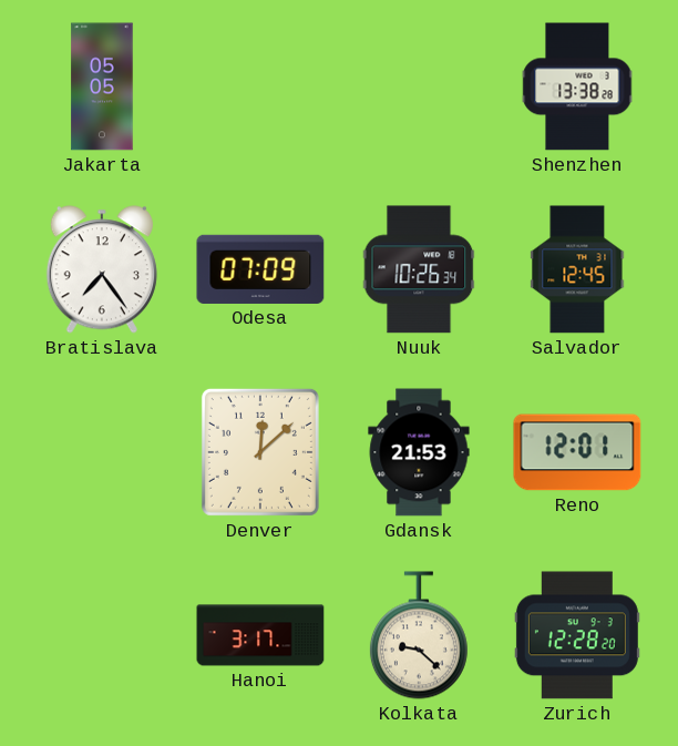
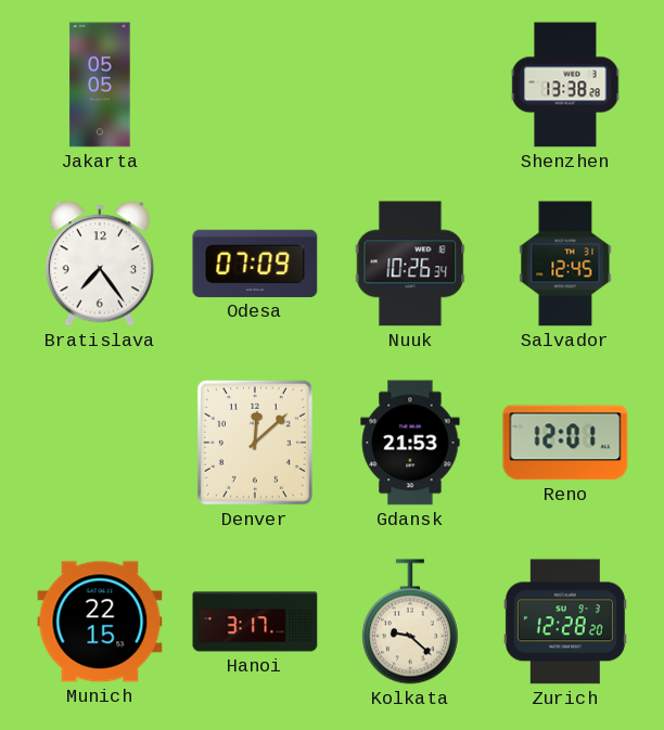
Munich: none -> 22:15
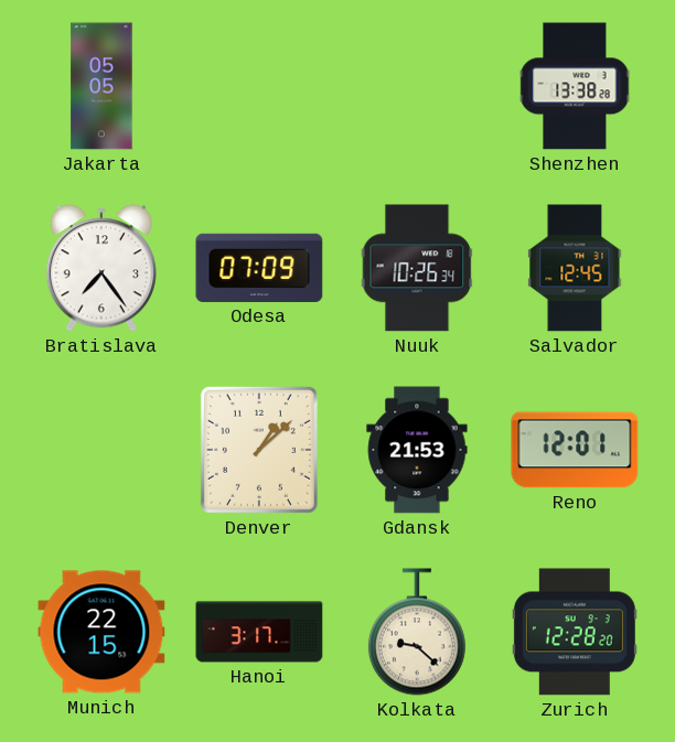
Denver: 12:08 -> 1:08
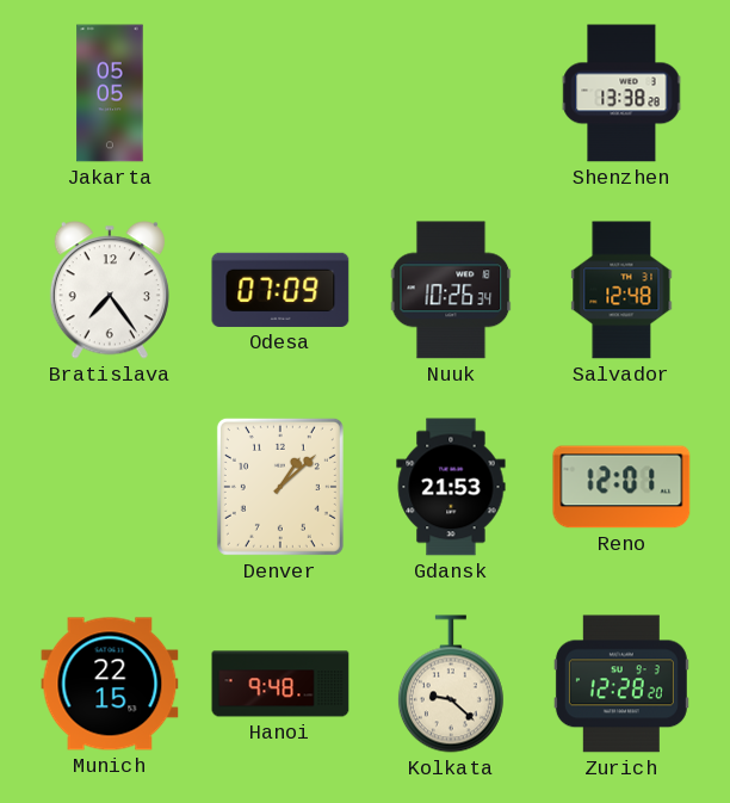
Salvador: 12:45 -> 12:48
Hanoi: 3:17 -> 9:48
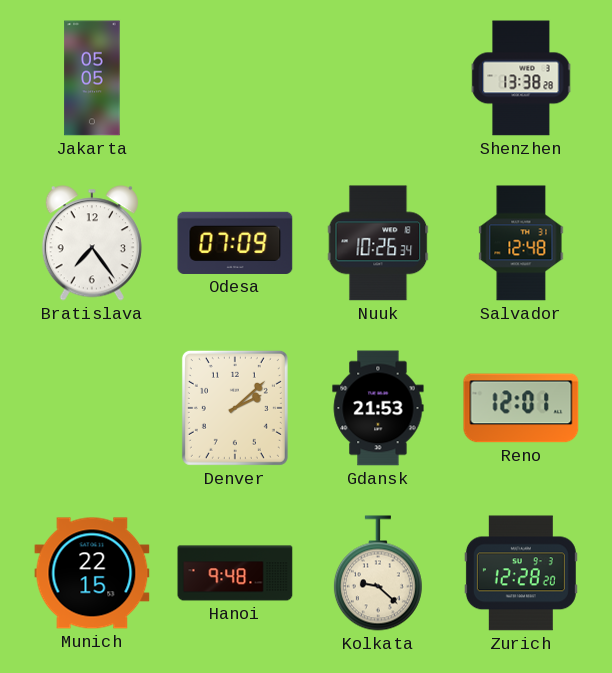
Denver: 1:08 -> 2:08
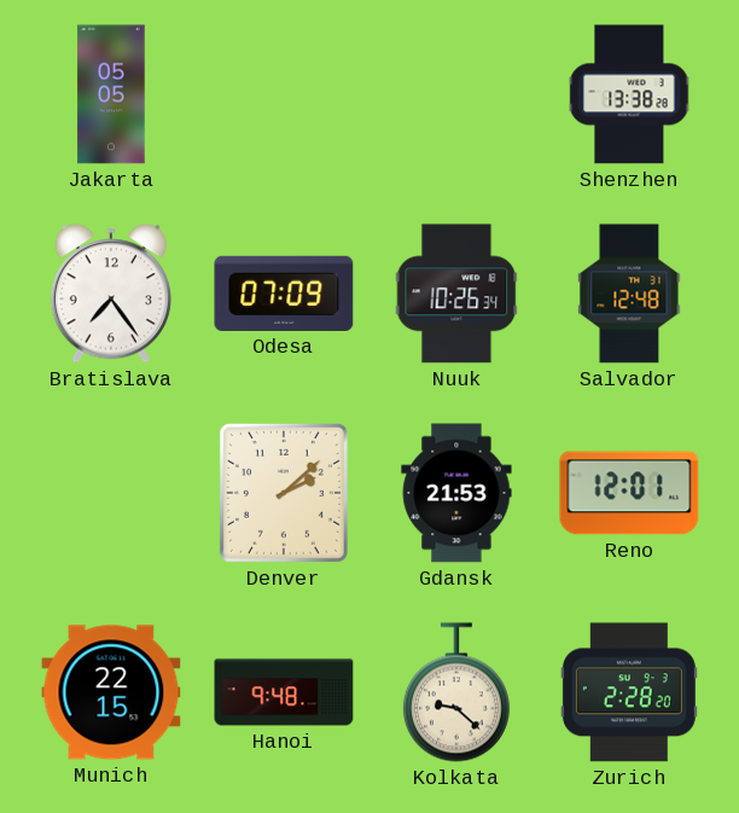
Zurich: 12:28 -> 2:28
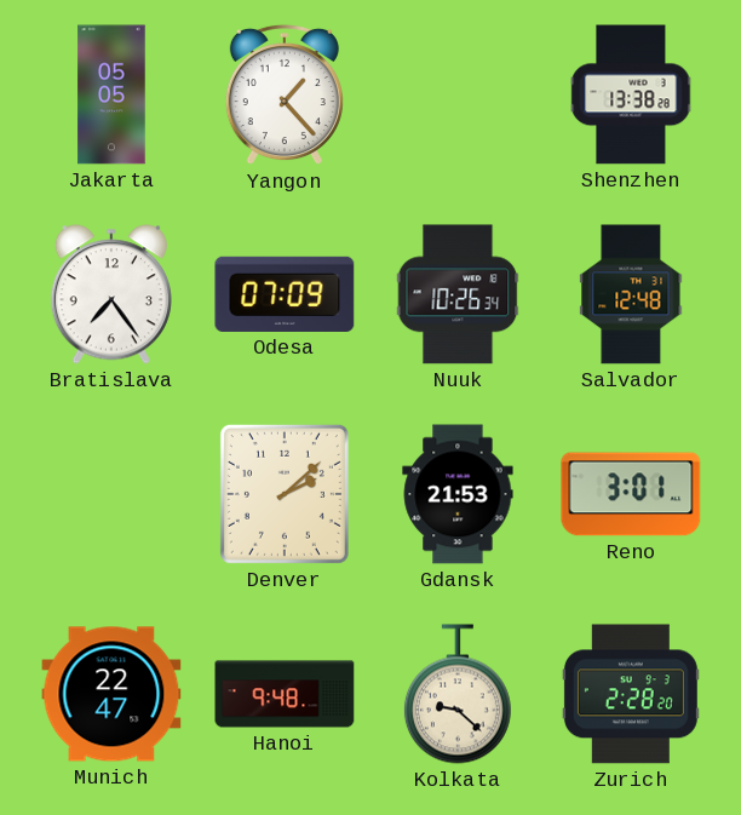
Yangon: none -> 1:23
Reno: 12:01 -> 3:01
Munich: 22:15 -> 22:47
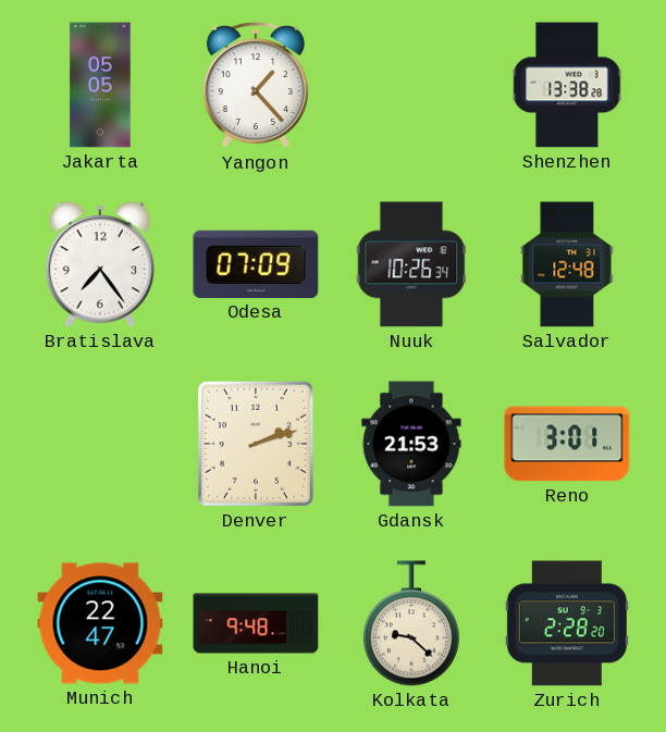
Denver: 2:08 -> 2:12
